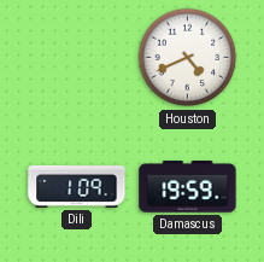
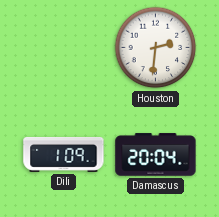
Houston: 4:41 -> 2:31
Damascus: 19:59 -> 20:04
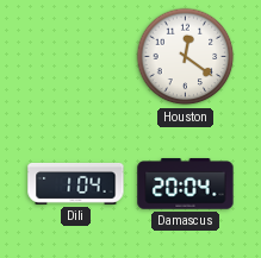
Houston: 2:31 -> 12:21
Dili: 1:09 -> 1:04
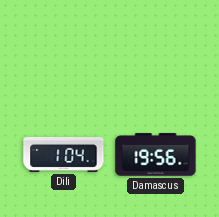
Houston: 12:21 -> none
Damascus: 20:04 -> 19:56
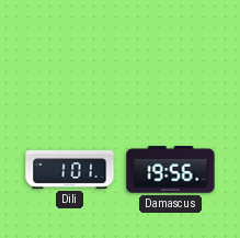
Dili: 1:04 -> 1:01
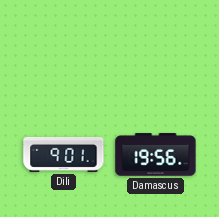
Dili: 1:01 -> 9:01
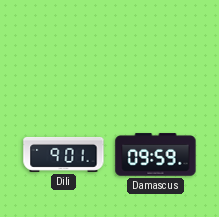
Damascus: 19:56 -> 09:59
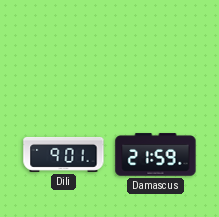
Damascus: 09:59 -> 21:59
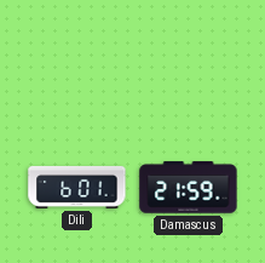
Dili: 9:01 -> 6:01
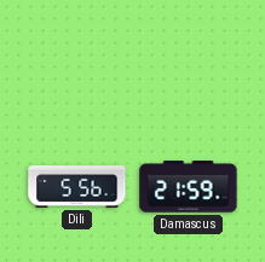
Dili: 6:01 -> 5:56
